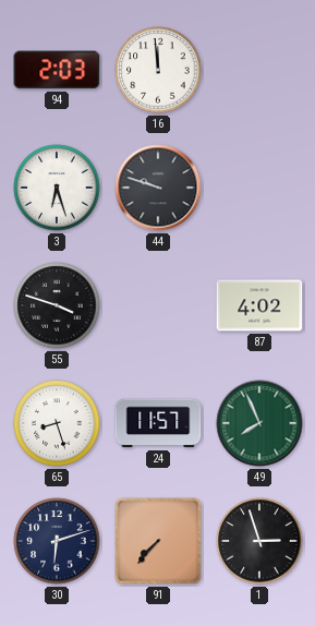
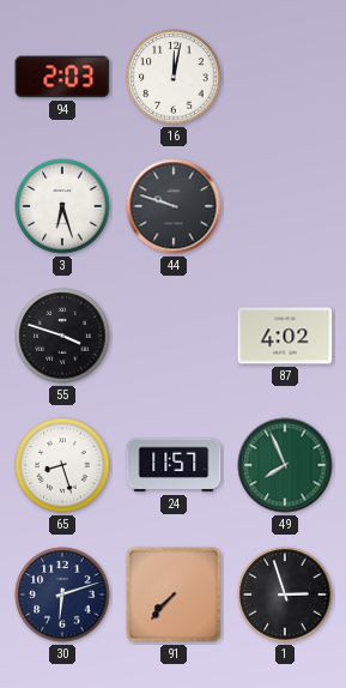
16: 11:59 -> 12:02
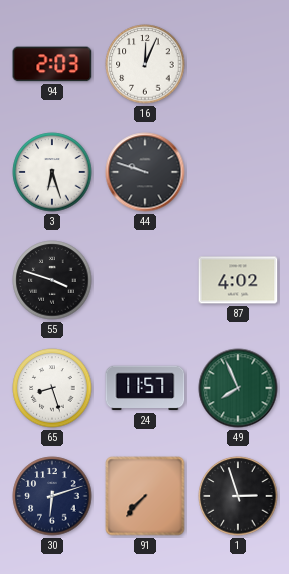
16: 12:02 -> 12:04
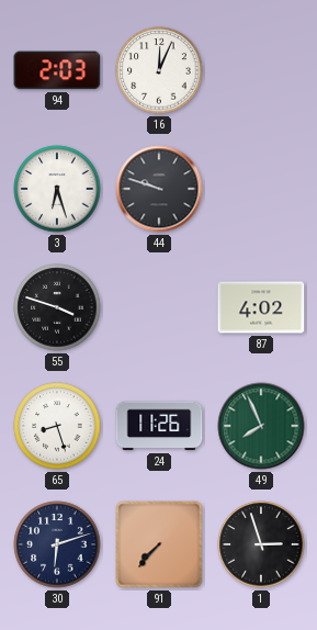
24: 11:57 -> 11:26
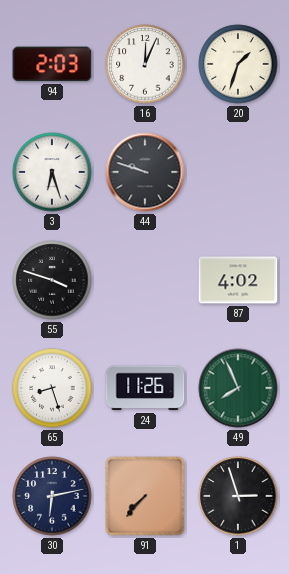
20: none -> 1:33
30: 6:12 -> 6:13
